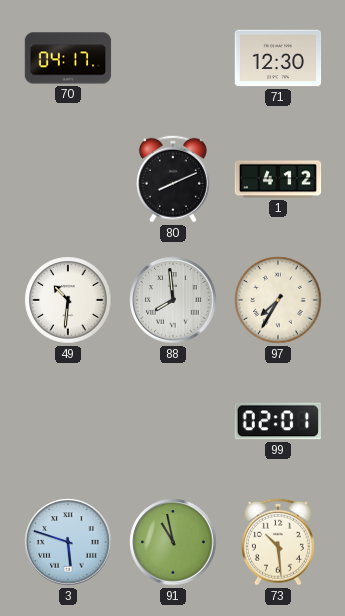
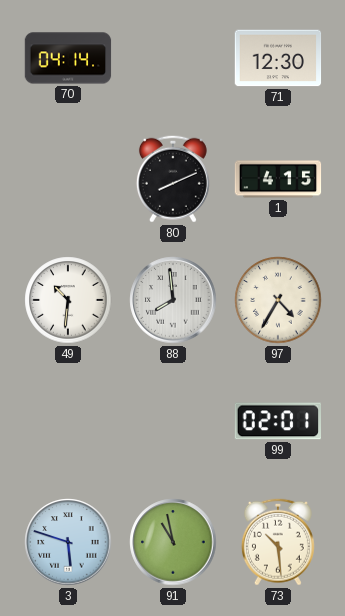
70: 04:17 -> 04:14
1: 4:12 -> 4:15
97: 7:35 -> 4:35
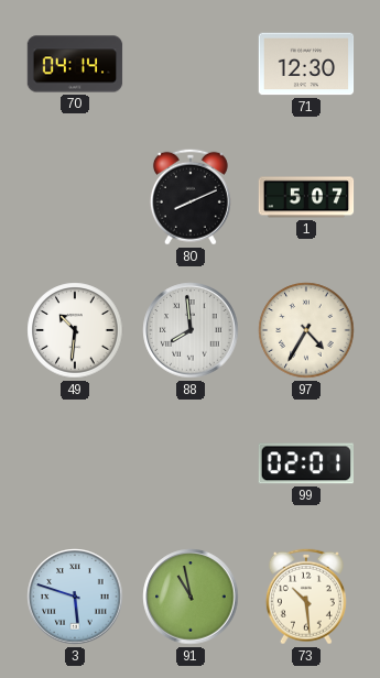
1: 4:15 -> 5:07
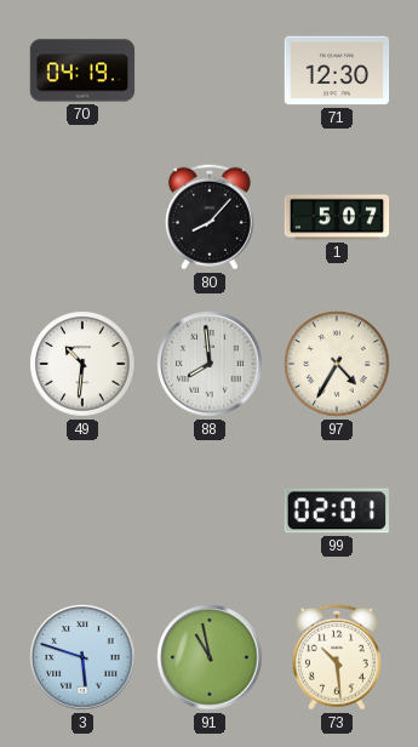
70: 04:14 -> 04:19
80: 8:11 -> 8:07
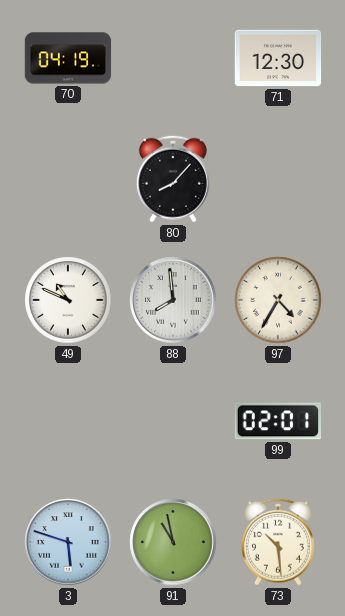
1: 5:07 -> none
49: 10:31 -> 10:49
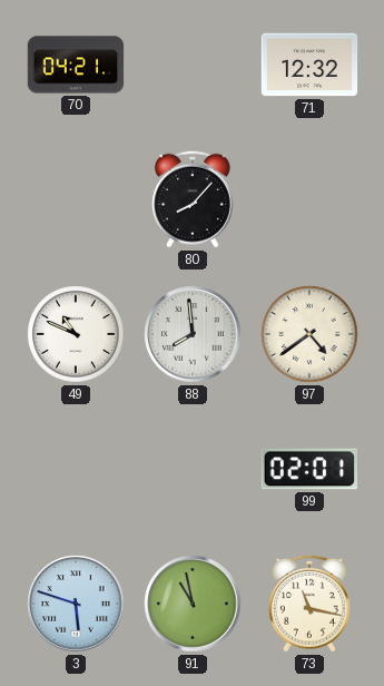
70: 04:19 -> 04:21
71: 12:30 -> 12:32
97: 4:35 -> 4:39
73: 10:29 -> 11:17
